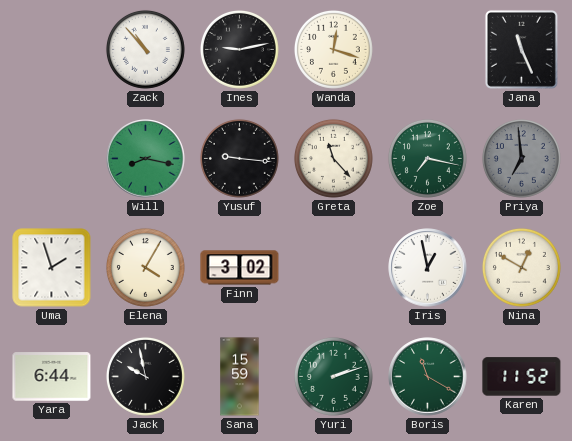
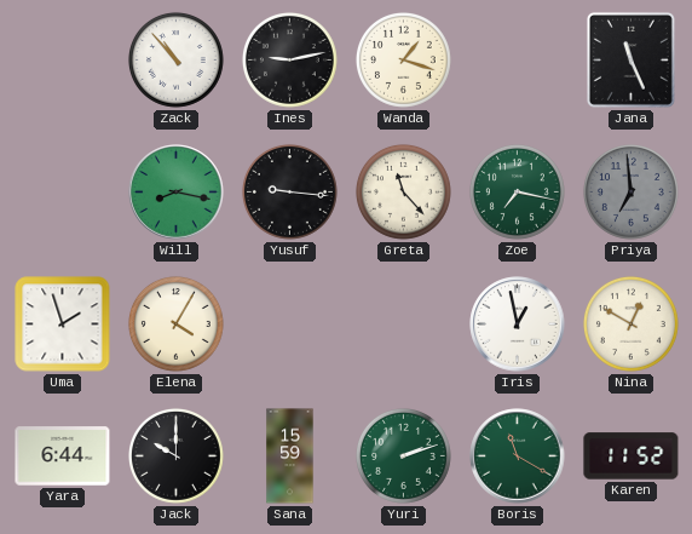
Wanda: 12:18 -> 1:18
Finn: 3:02 -> none
Jack: 9:58 -> 10:00
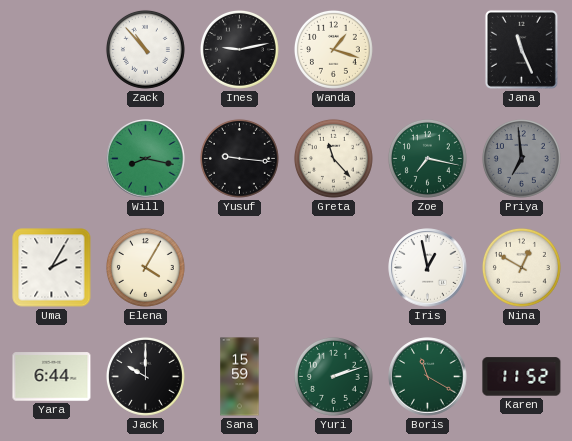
Uma: 1:57 -> 2:05
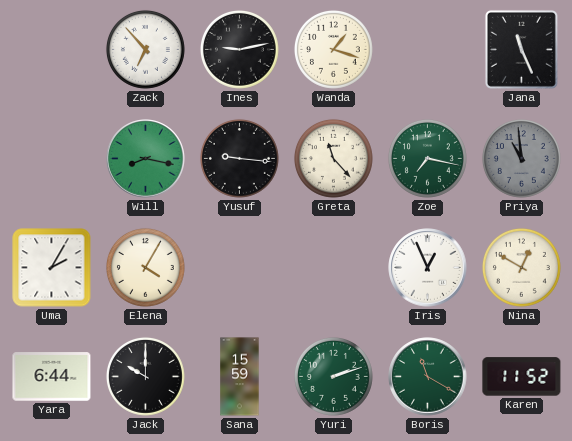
Zack: 10:53 -> 6:53
Priya: 6:59 -> 10:59
Iris: 12:58 -> 12:56
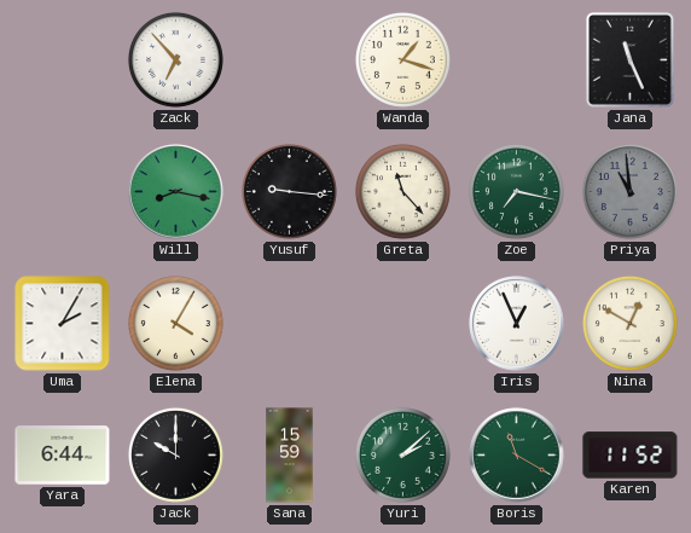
Ines: 9:13 -> none
Yuri: 2:12 -> 2:08
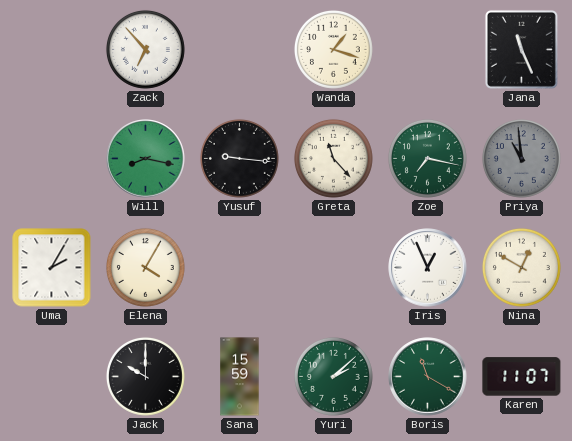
Yara: 6:44 -> none
Karen: 11:52 -> 11:07
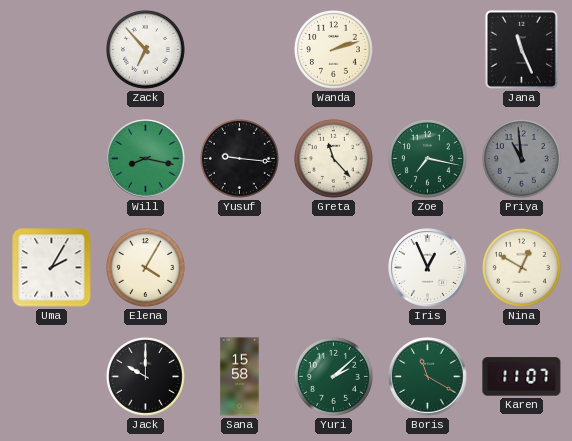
Wanda: 1:18 -> 2:12
Sana: 15:59 -> 15:58
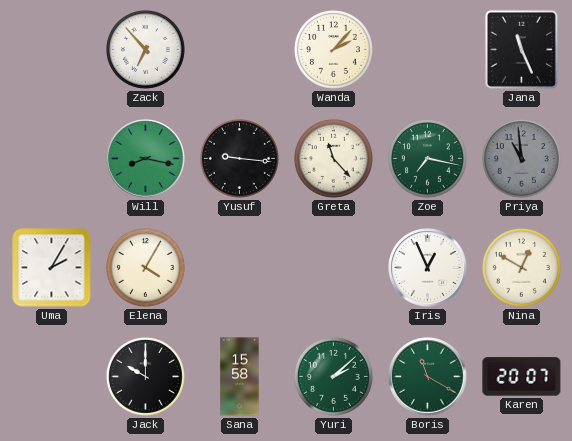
Wanda: 2:12 -> 2:07
Karen: 11:07 -> 20:07
